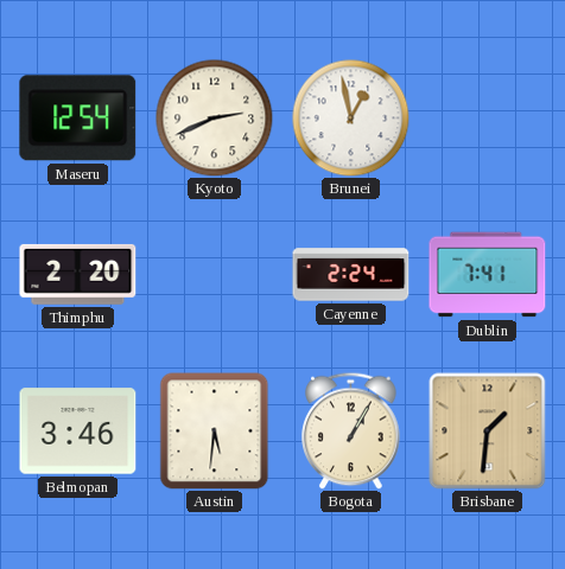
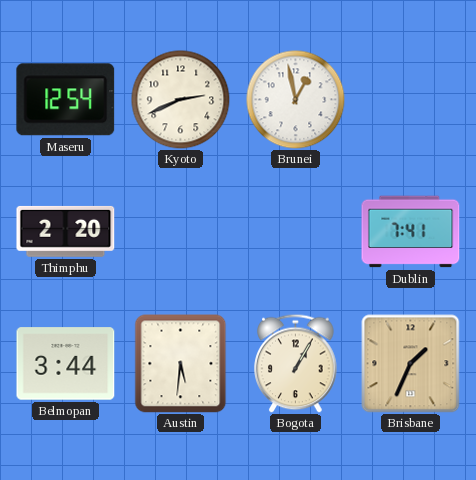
Cayenne: 2:24 -> none
Belmopan: 3:46 -> 3:44
Brisbane: 1:31 -> 1:34
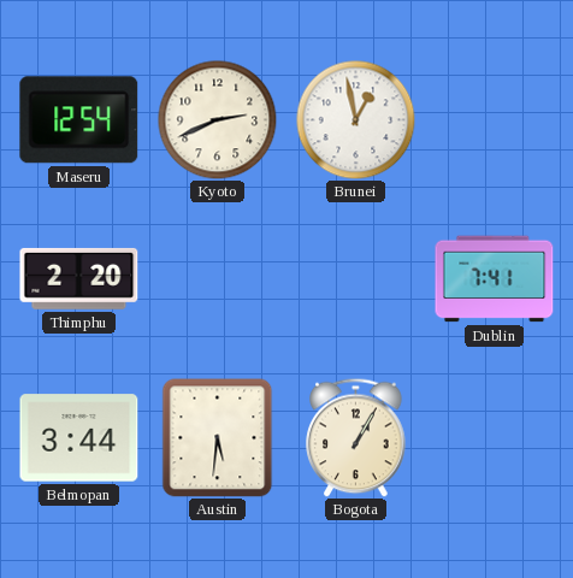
Brisbane: 1:34 -> none
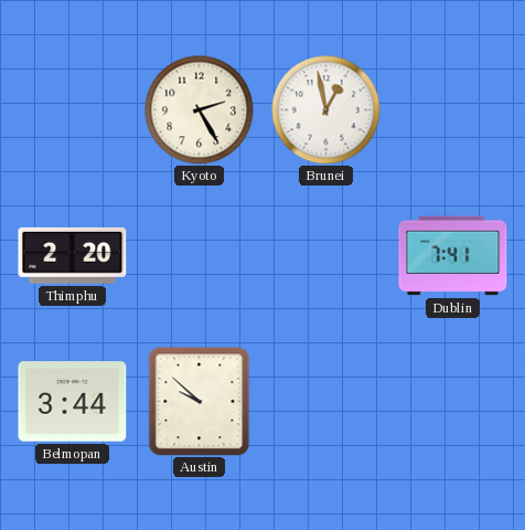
Maseru: 12:54 -> none
Kyoto: 2:41 -> 2:25
Austin: 5:31 -> 9:52
Bogota: 1:05 -> none
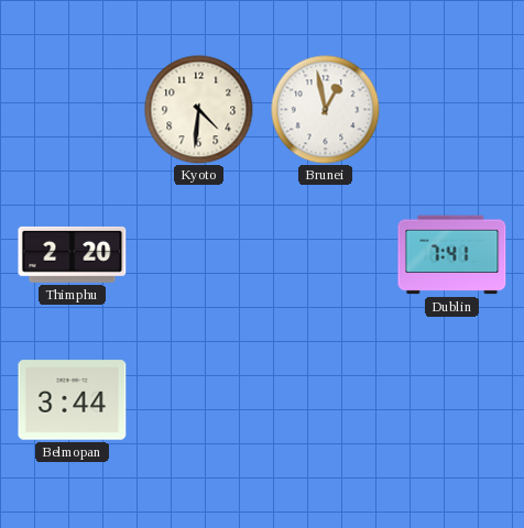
Kyoto: 2:25 -> 4:31
Austin: 9:52 -> none
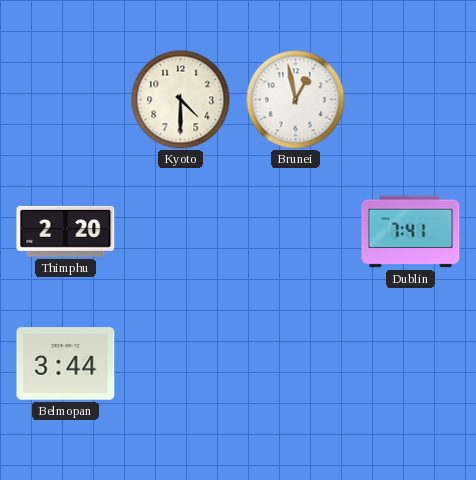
Kyoto: 4:31 -> 4:30
